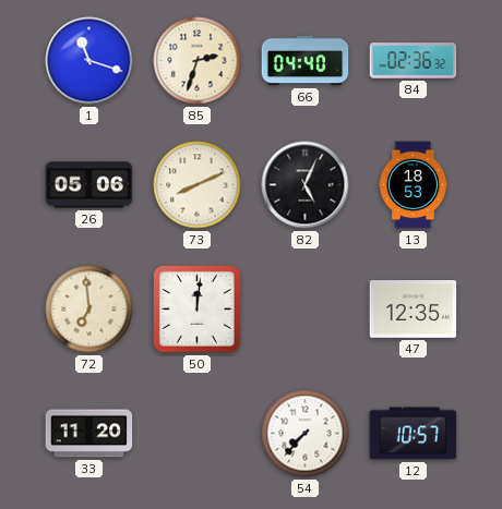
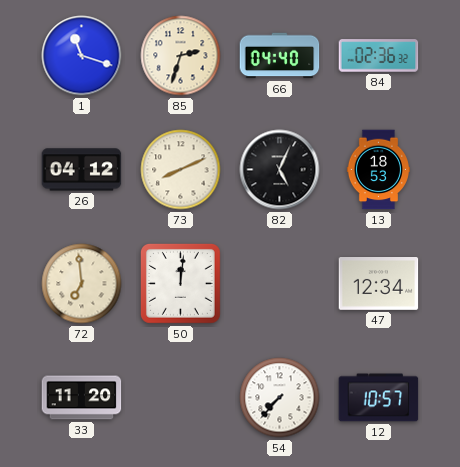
26: 05:06 -> 04:12
47: 12:35 -> 12:34
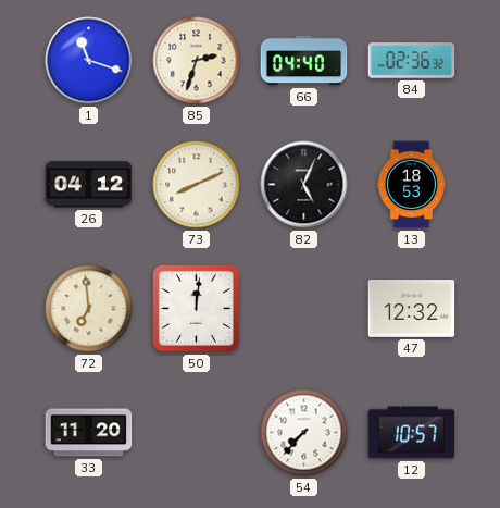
47: 12:34 -> 12:32
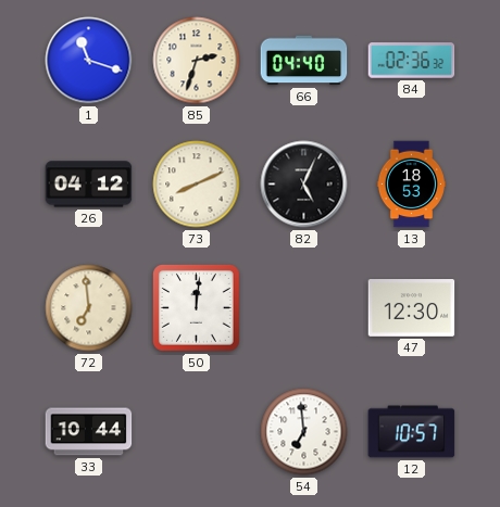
47: 12:32 -> 12:30
33: 11:20 -> 10:44
54: 7:37 -> 6:59
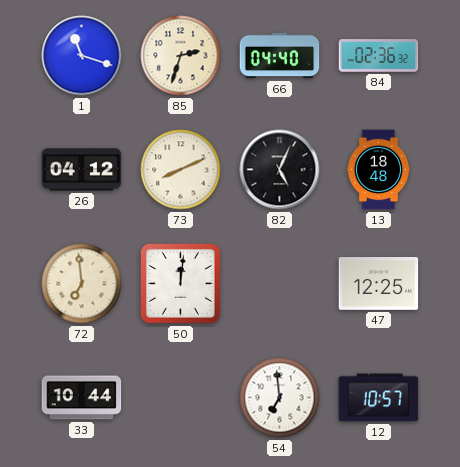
13: 18:53 -> 18:48
47: 12:30 -> 12:25
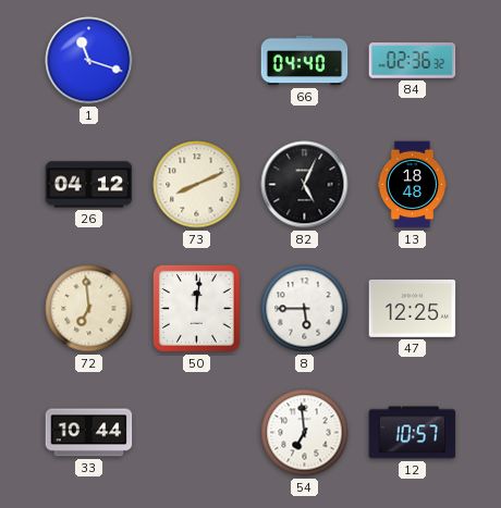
85: 2:33 -> none
8: none -> 5:45
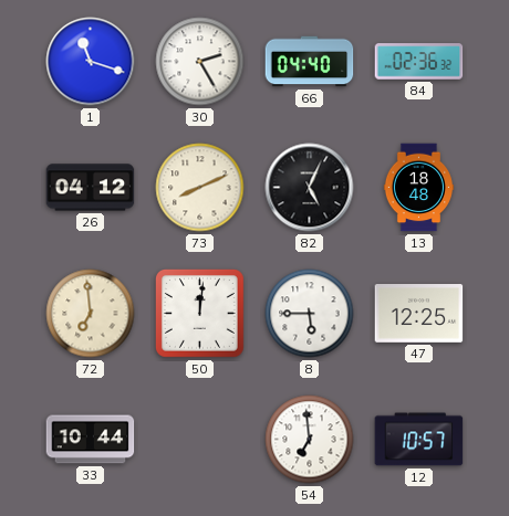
30: none -> 2:25
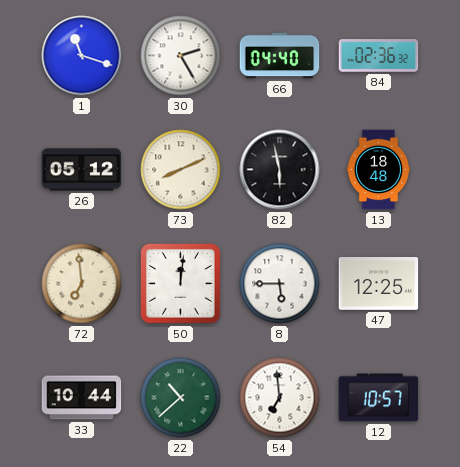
26: 04:12 -> 05:12
82: 5:04 -> 5:58
22: none -> 10:38
